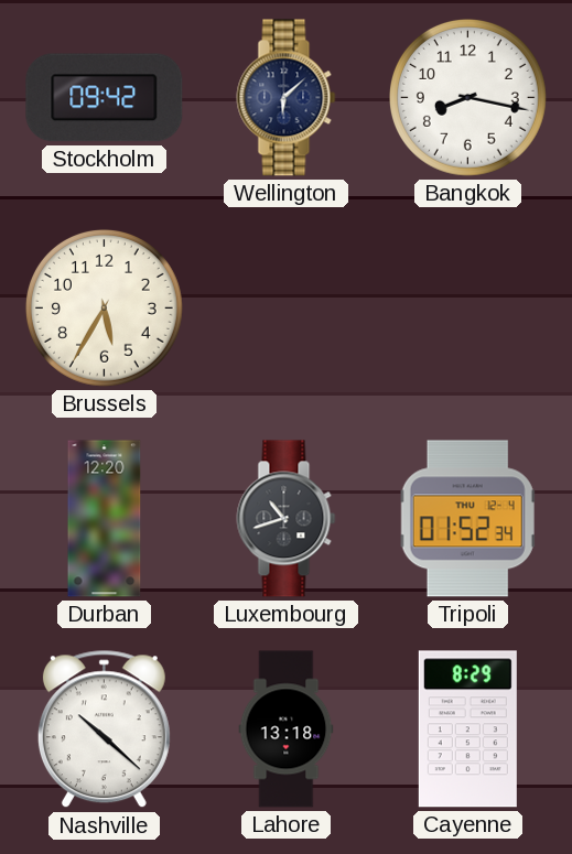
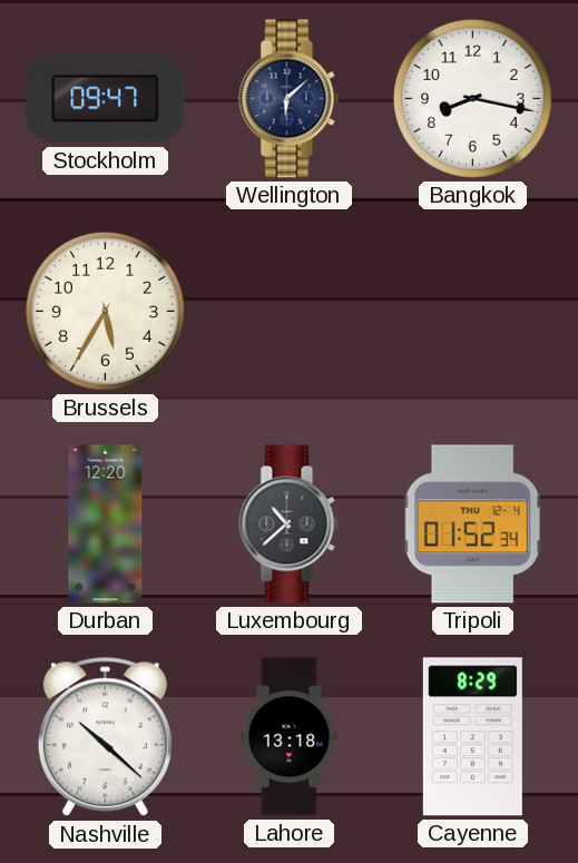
Stockholm: 09:42 -> 09:47
Luxembourg: 10:42 -> 10:38
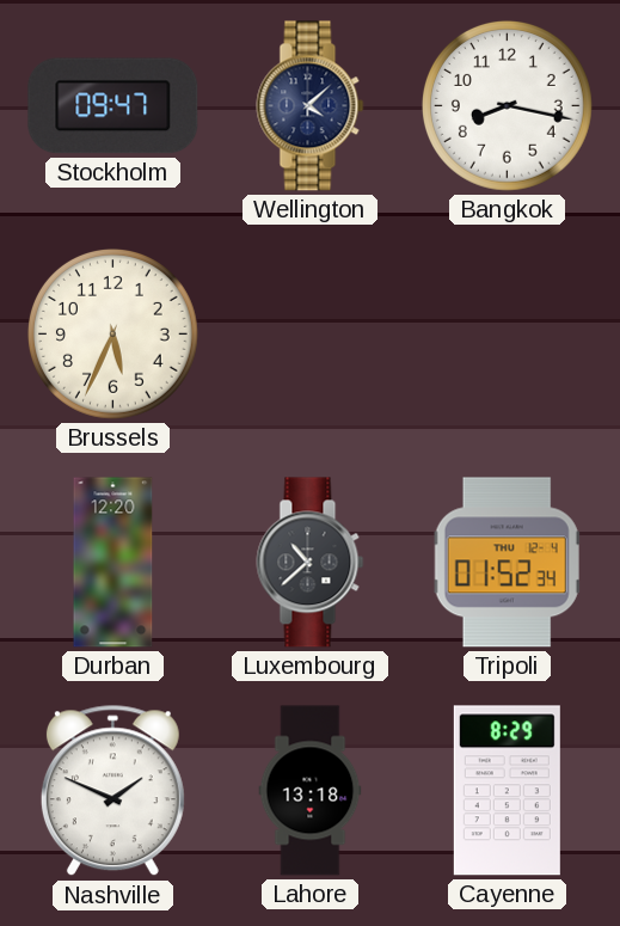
Wellington: 6:08 -> 4:08
Brussels: 5:35 -> 5:34
Nashville: 10:22 -> 1:49
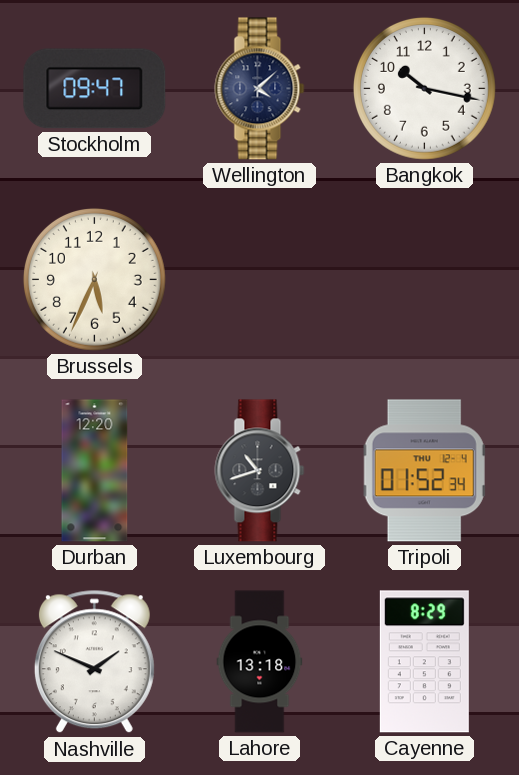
Bangkok: 8:17 -> 10:17
Luxembourg: 10:38 -> 10:42
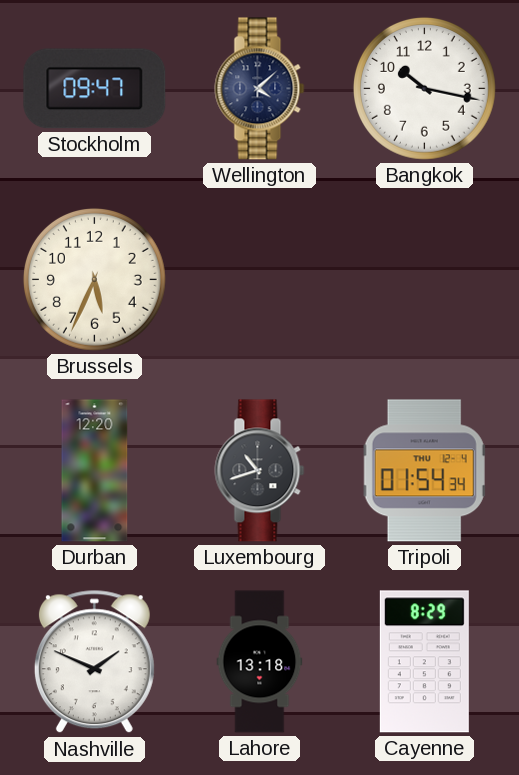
Tripoli: 01:52 -> 01:54
